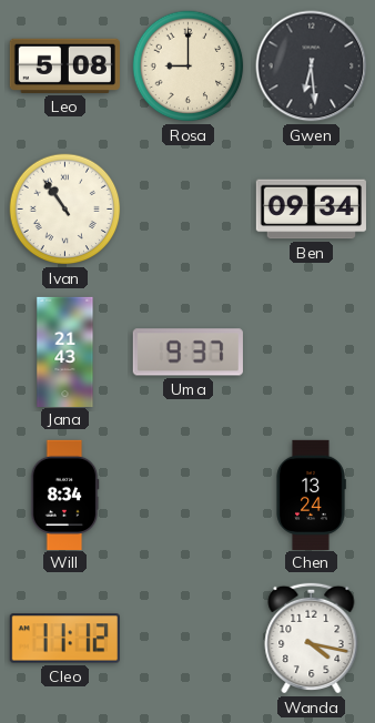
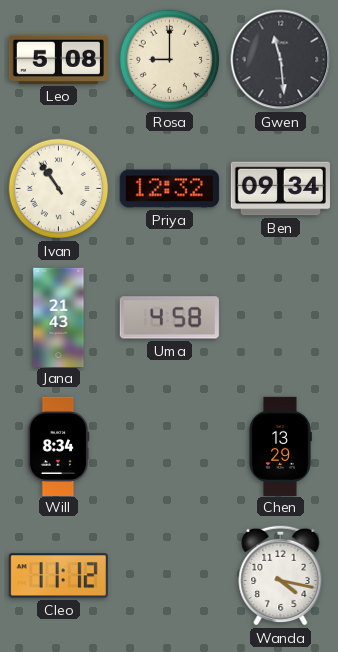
Gwen: 6:29 -> 11:29
Priya: none -> 12:32
Uma: 9:37 -> 4:58
Chen: 13:24 -> 13:29
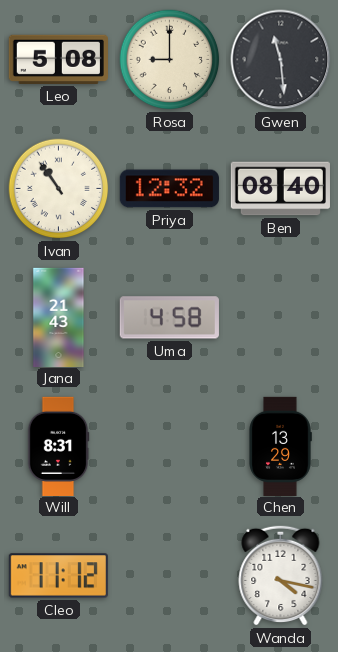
Ben: 09:34 -> 08:40
Will: 8:34 -> 8:31
